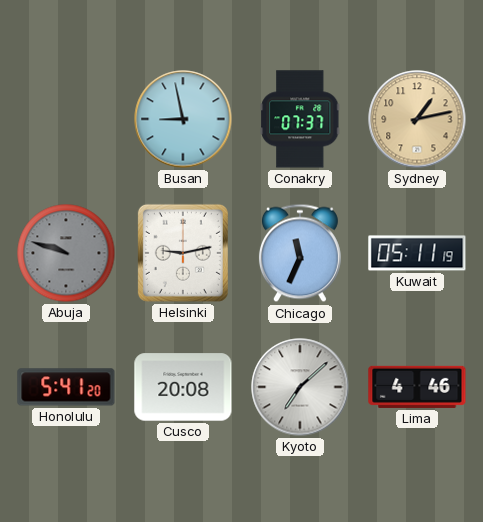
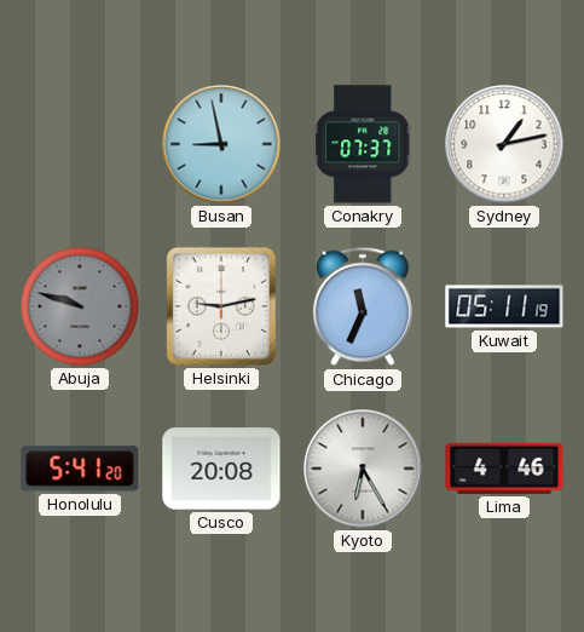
Sydney dial: champagne -> white
Kyoto: 7:08 -> 6:25
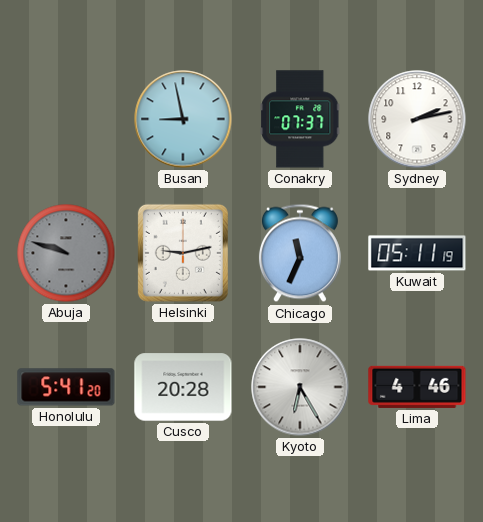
Sydney: 1:13 -> 2:13
Cusco: 20:08 -> 20:28
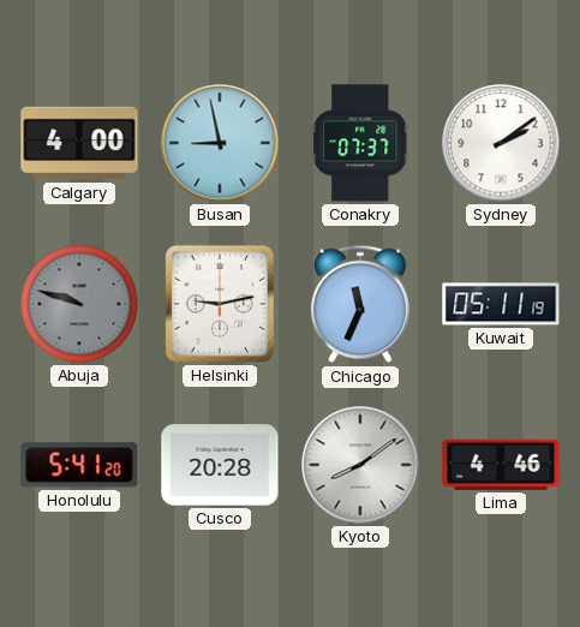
Calgary: none -> 4:00
Sydney: 2:13 -> 2:09
Kyoto: 6:25 -> 8:09
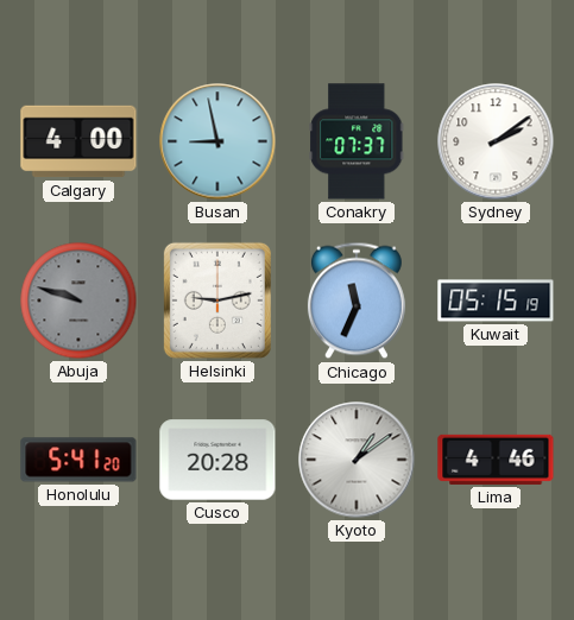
Kuwait: 05:11 -> 05:15
Kyoto: 8:09 -> 1:09
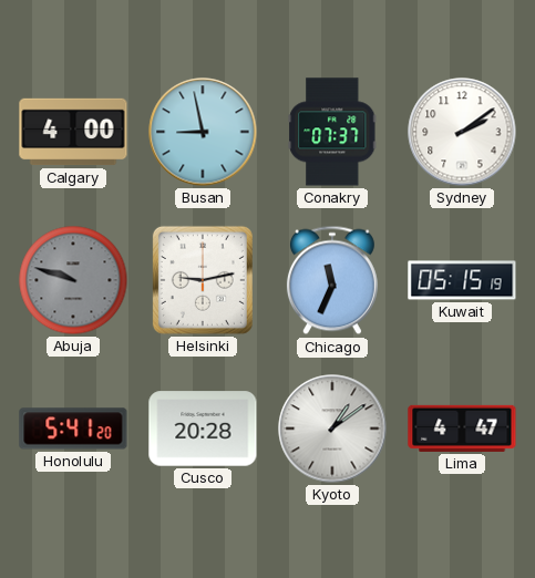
Lima: 4:46 -> 4:47
